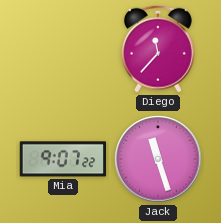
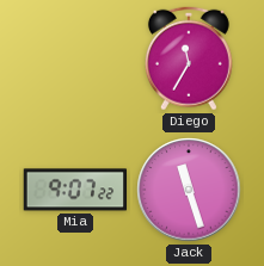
Diego: 11:37 -> 11:35
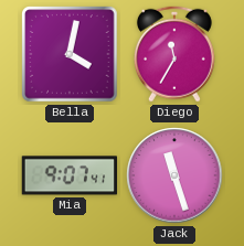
Bella: none -> 4:02
Mia: 9:07:22 -> 9:07:41
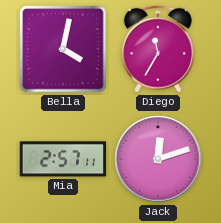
Mia: 9:07 -> 2:57
Jack: 11:27 -> 12:12
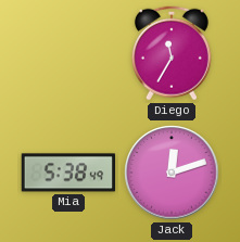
Bella: 4:02 -> none
Mia: 2:57 -> 5:38
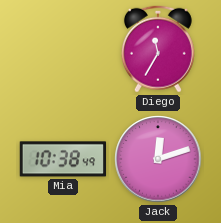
Mia: 5:38 -> 10:38
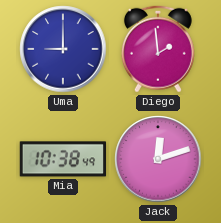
Uma: none -> 9:00
Diego: 11:35 -> 1:59
